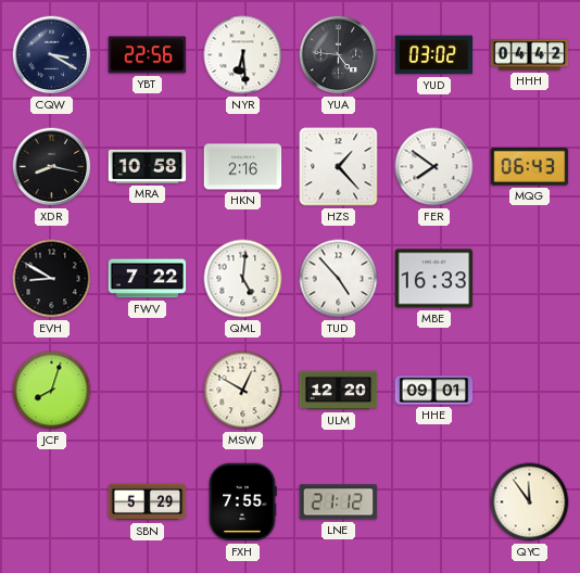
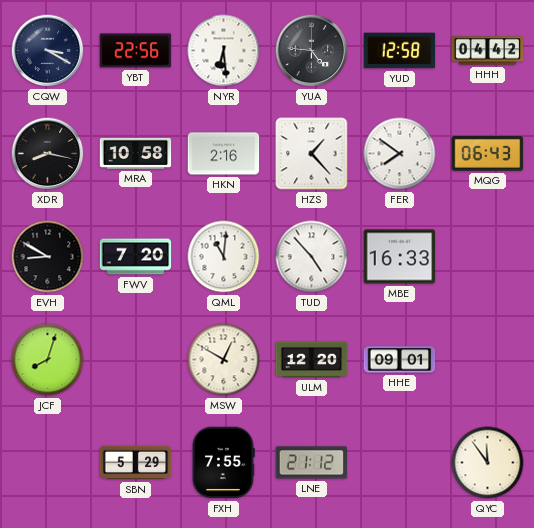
YUD: 03:02 -> 12:58
FWV: 7:22 -> 7:20
QML: 5:01 -> 11:01
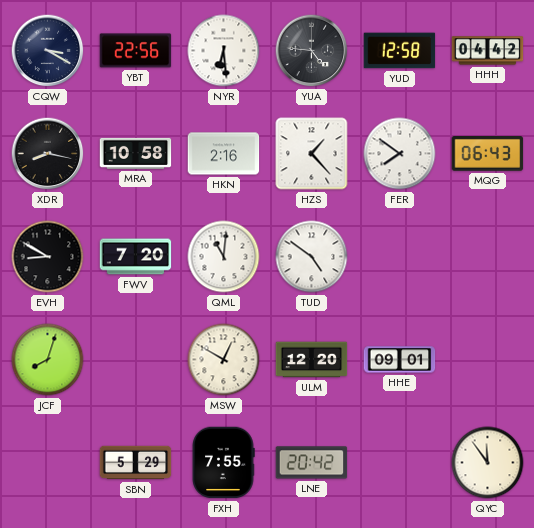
TUD: 4:53 -> 4:51
MBE: 16:33 -> none
LNE: 21:12 -> 20:42
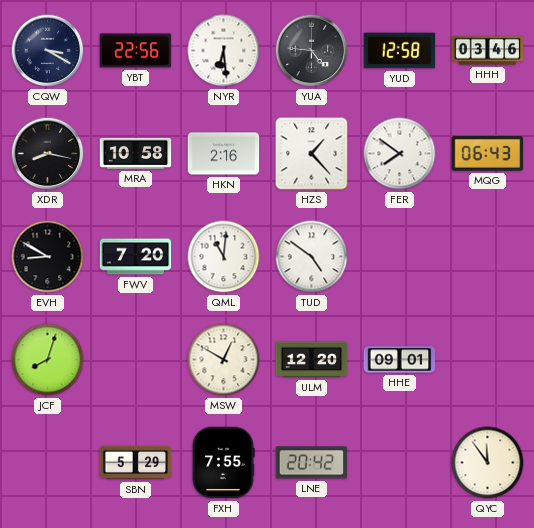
HHH: 04:42 -> 03:46
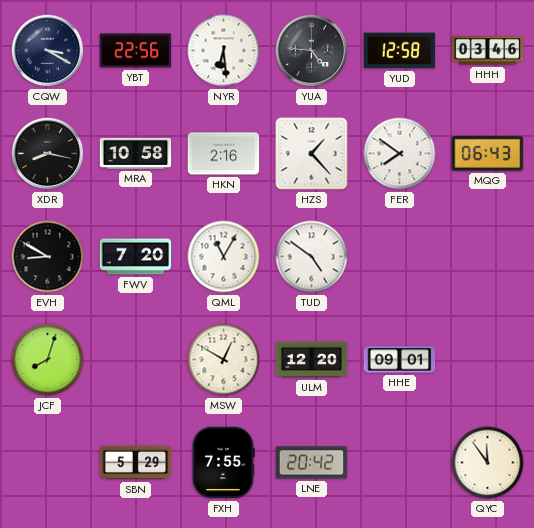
QML: 11:01 -> 11:05
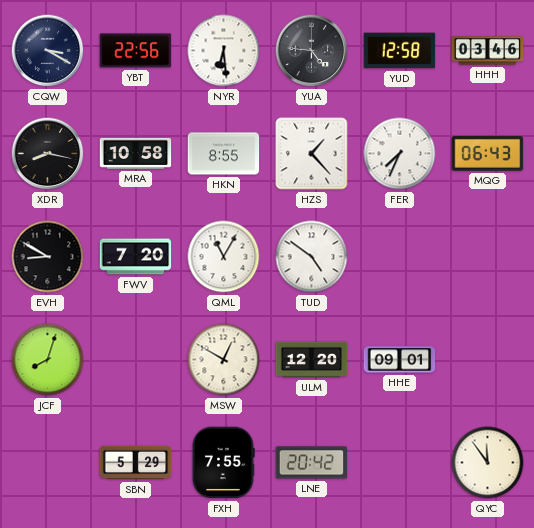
HKN: 2:16 -> 8:55
FER: 7:51 -> 7:34
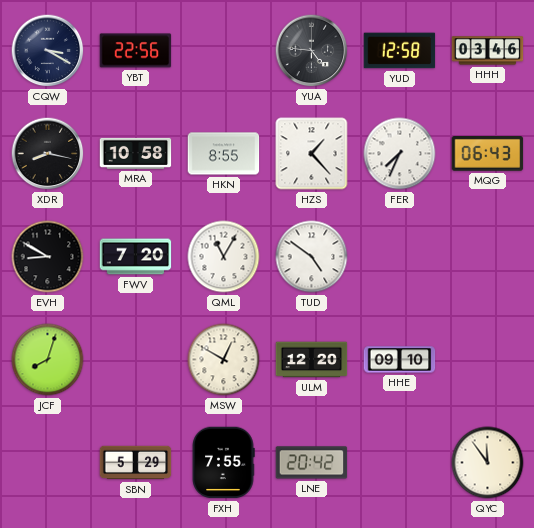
NYR: 6:29 -> none
HHE: 09:01 -> 09:10
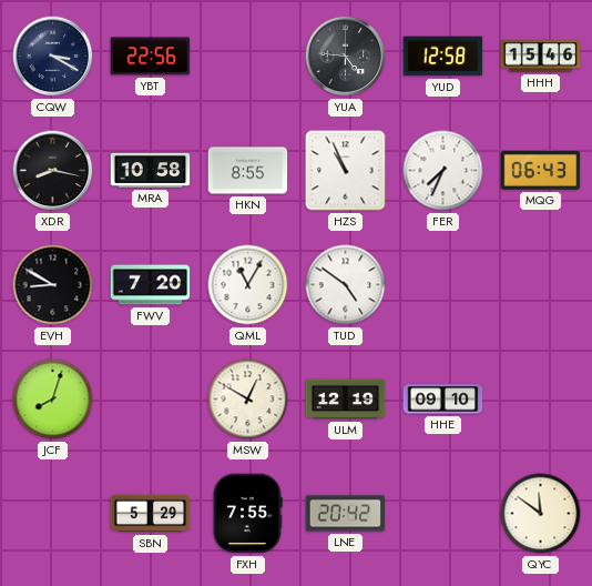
HHH: 03:46 -> 15:46
HZS: 1:23 -> 10:56
ULM: 12:20 -> 12:19
QYC: 11:54 -> 11:51
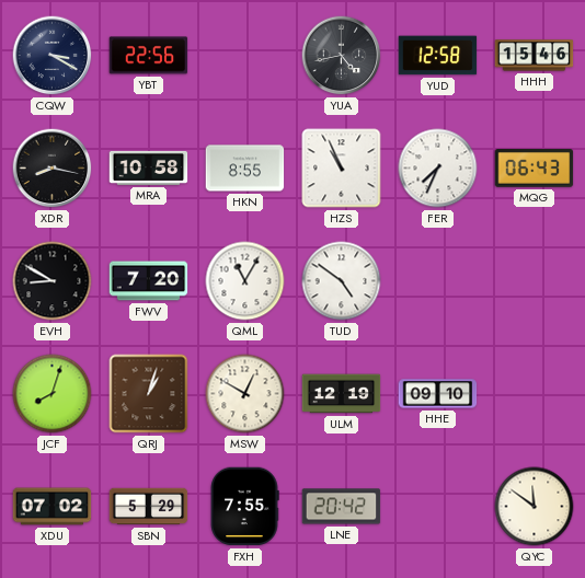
YUA: 4:46 -> 4:43
QRJ: none -> 1:03
XDU: none -> 07:02
